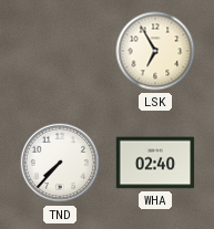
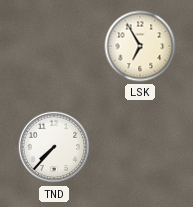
WHA: 02:40 -> none
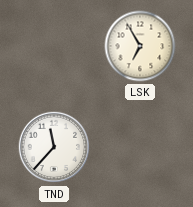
TND: 7:37 -> 11:37
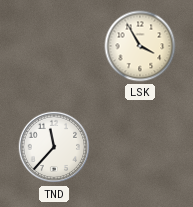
LSK: 6:55 -> 3:55
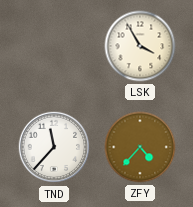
ZFY: none -> 4:37
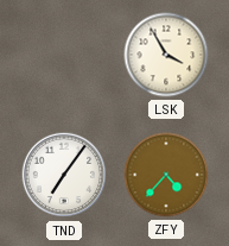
TND: 11:37 -> 7:06
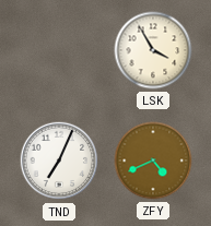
TND: 7:06 -> 7:04
ZFY: 4:37 -> 4:41
